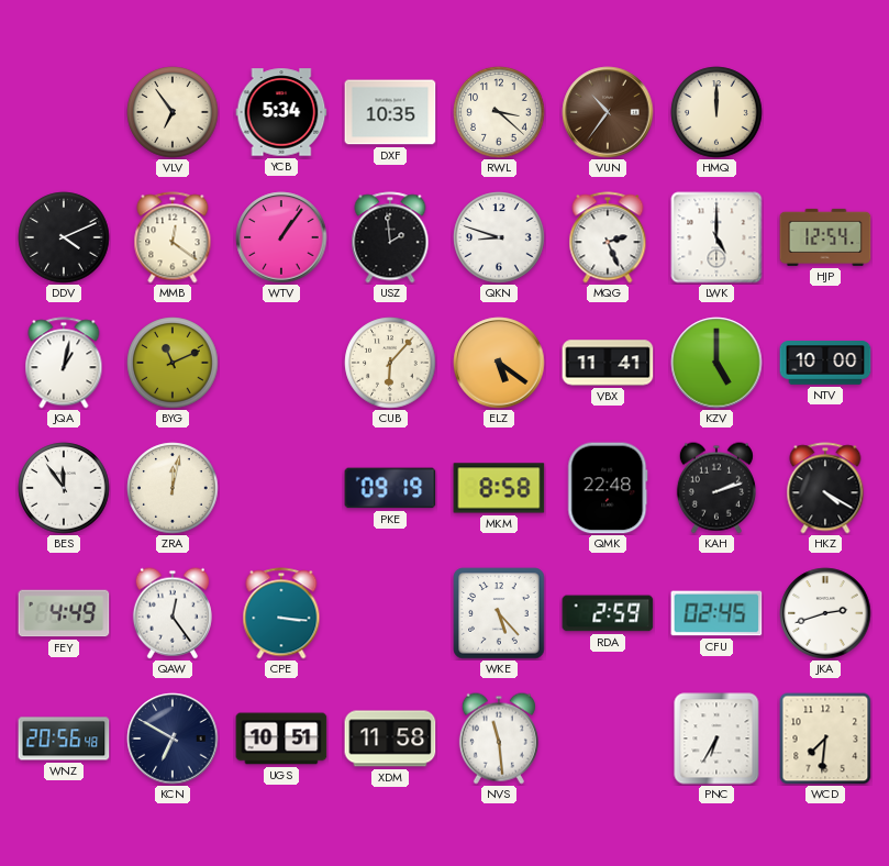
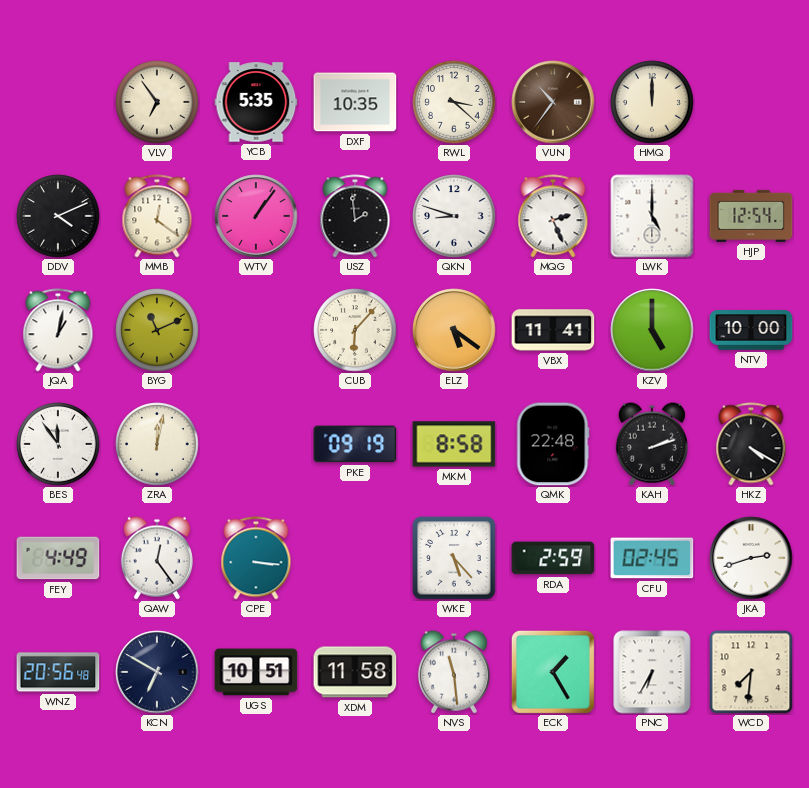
YCB: 5:34 -> 5:35
ECK: none -> 1:25
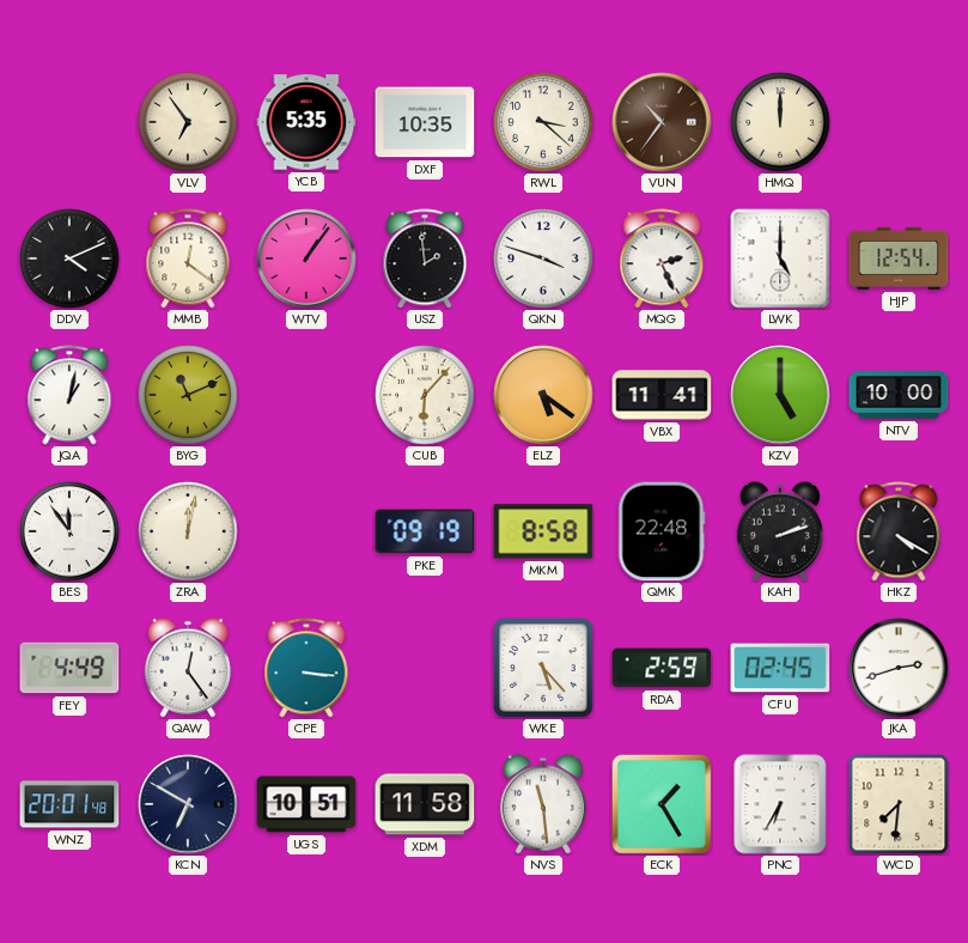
QKN: 8:48 -> 3:48
WNZ: 20:56 -> 20:01
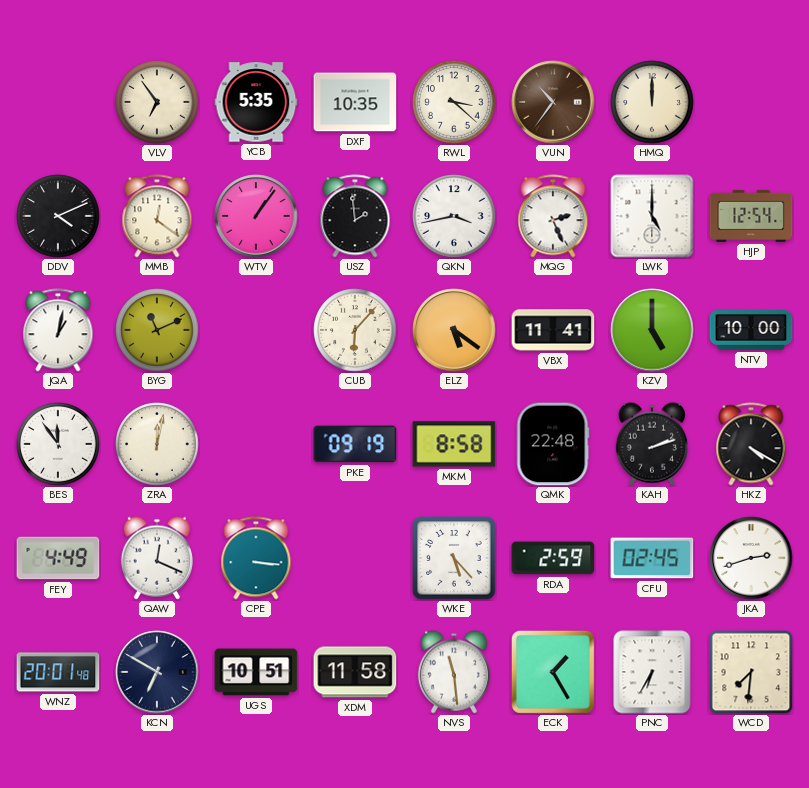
QKN: 3:48 -> 3:43
QAW: 12:24 -> 12:19
